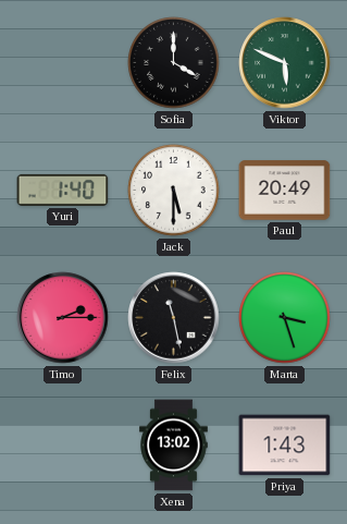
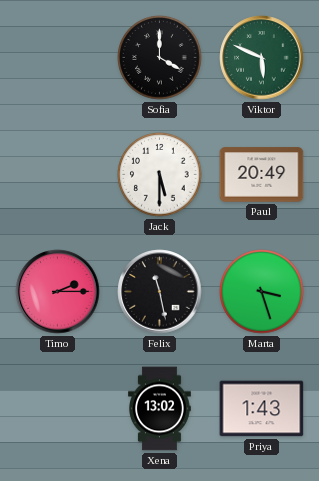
Yuri: 1:40 -> none
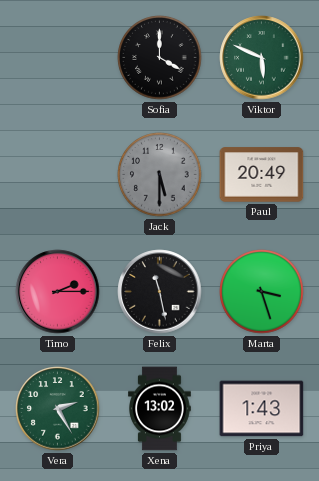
Jack dial: white -> grey
Vera: none -> 2:25
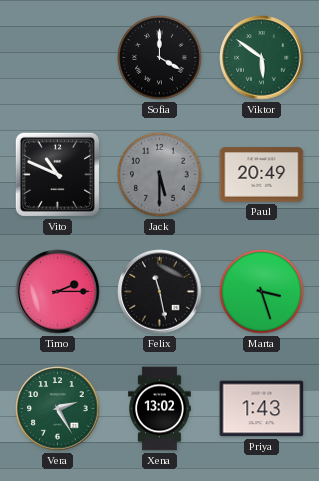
Viktor: 5:49 -> 5:51
Vito: none -> 10:49
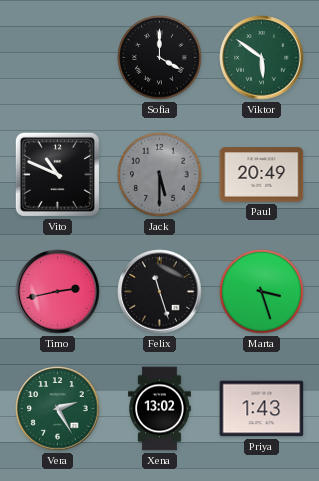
Timo: 2:15 -> 2:43
Felix: 11:28 -> 11:27
